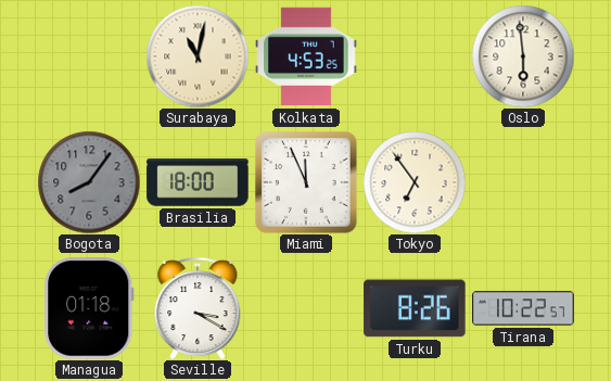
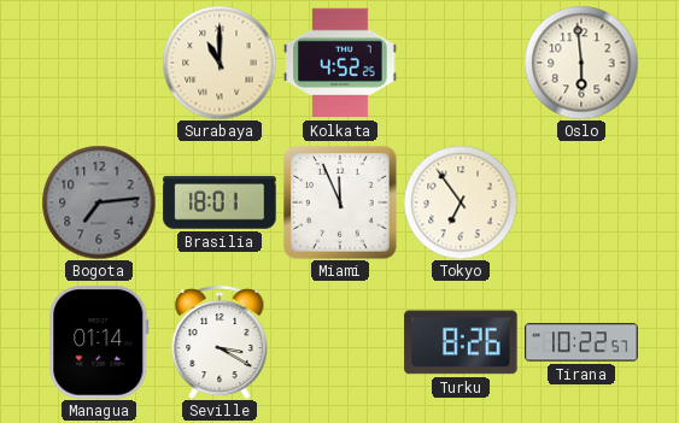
Surabaya: 11:02 -> 11:00
Kolkata: 4:53 -> 4:52
Bogota: 8:06 -> 7:14
Brasilia: 18:00 -> 18:01
Managua: 01:18 -> 01:14
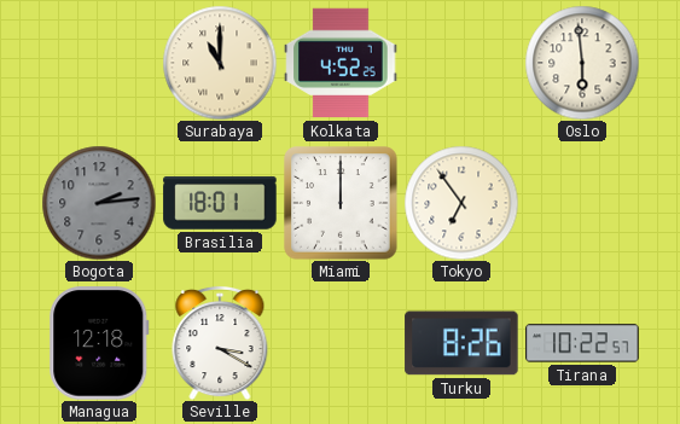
Bogota: 7:14 -> 2:14
Miami: 11:56 -> 12:00
Managua: 01:14 -> 12:18
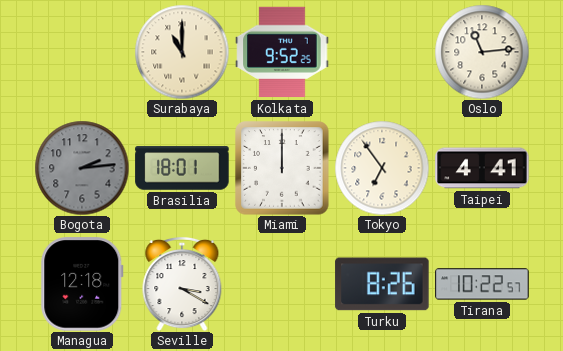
Kolkata: 4:52 -> 9:52
Oslo: 5:59 -> 11:14
Taipei: none -> 4:41
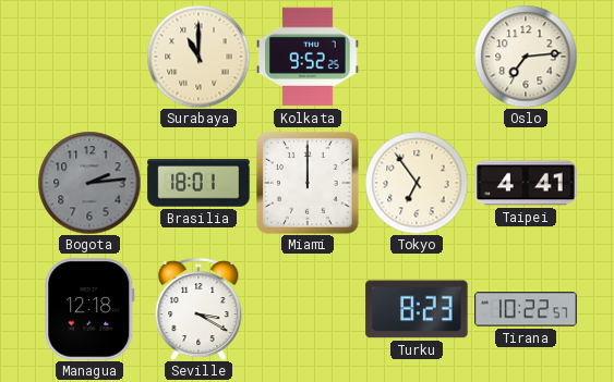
Oslo: 11:14 -> 7:14
Turku: 8:26 -> 8:23
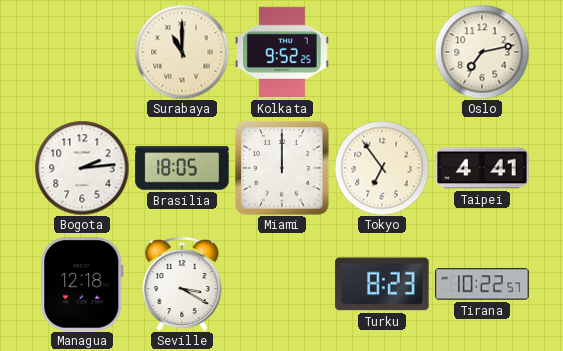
Oslo: 7:14 -> 7:13
Bogota dial: grey -> white
Brasilia: 18:01 -> 18:05
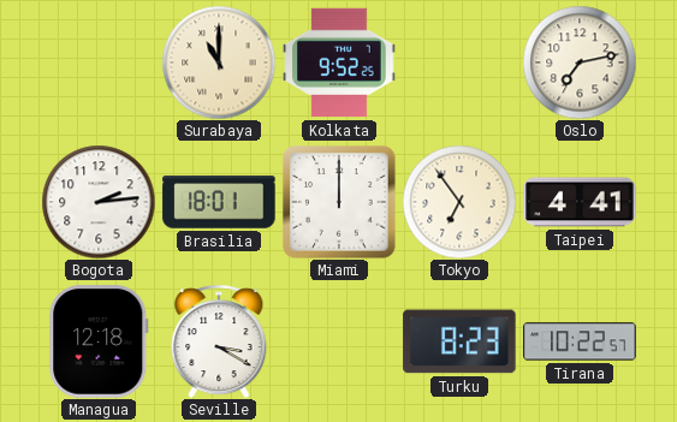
Brasilia: 18:05 -> 18:01
